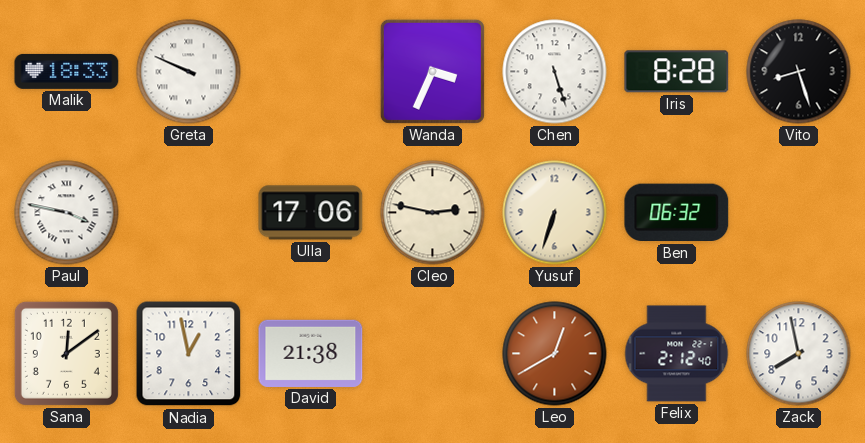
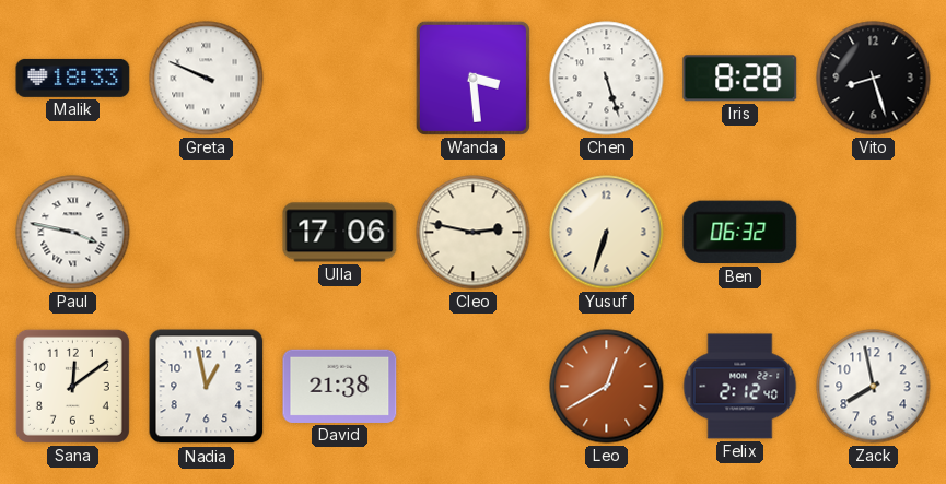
Wanda: 3:34 -> 3:29
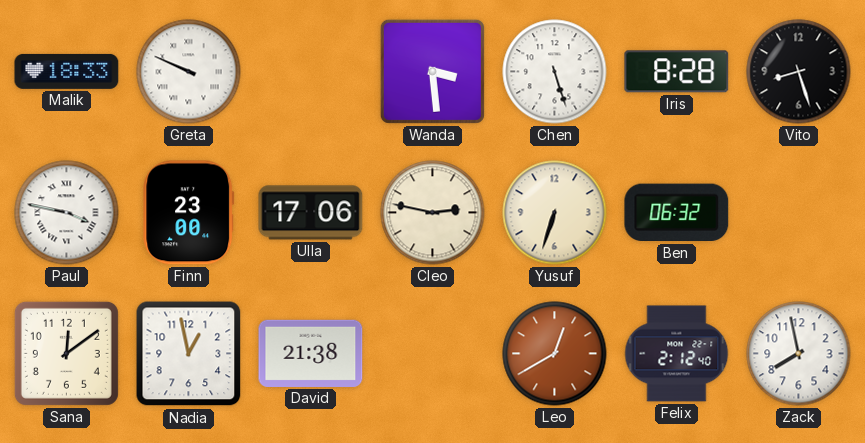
Finn: none -> 23:00
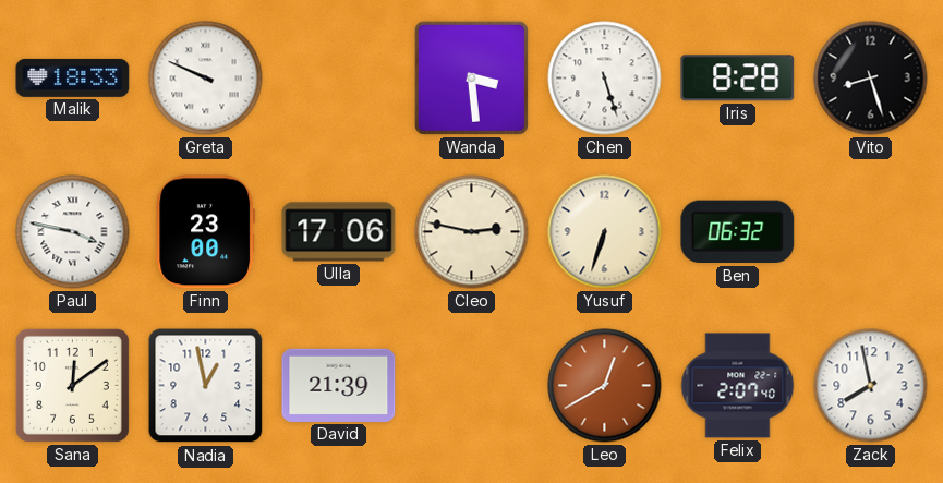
David: 21:38 -> 21:39
Felix: 2:12 -> 2:07
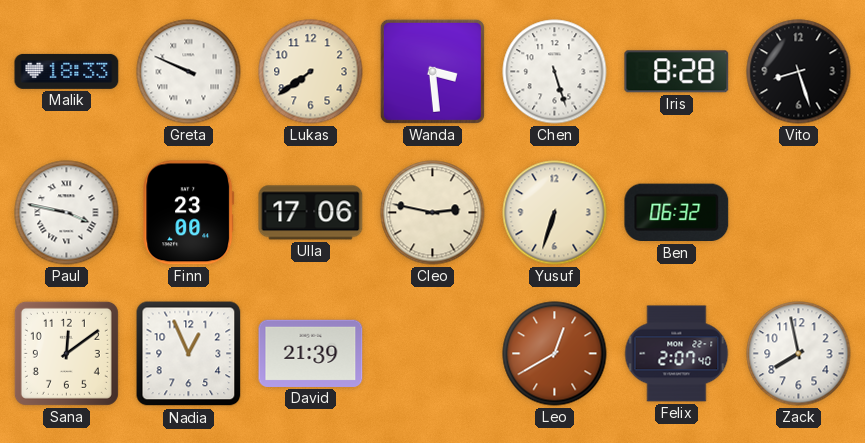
Lukas: none -> 7:39
Nadia: 12:58 -> 12:56
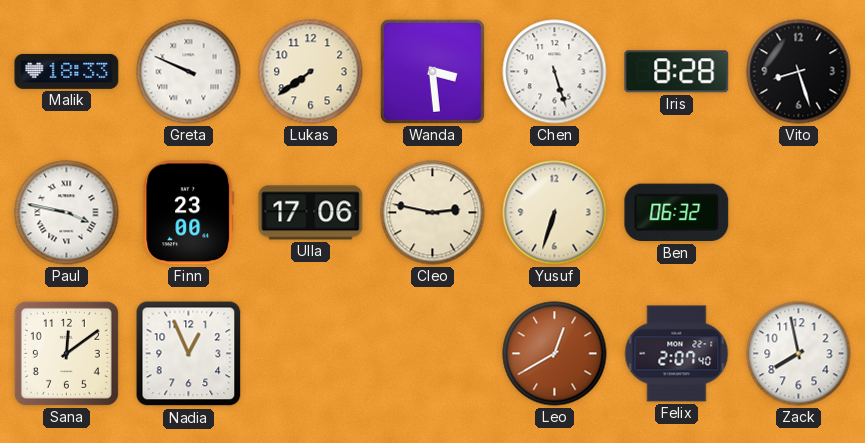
David: 21:39 -> none
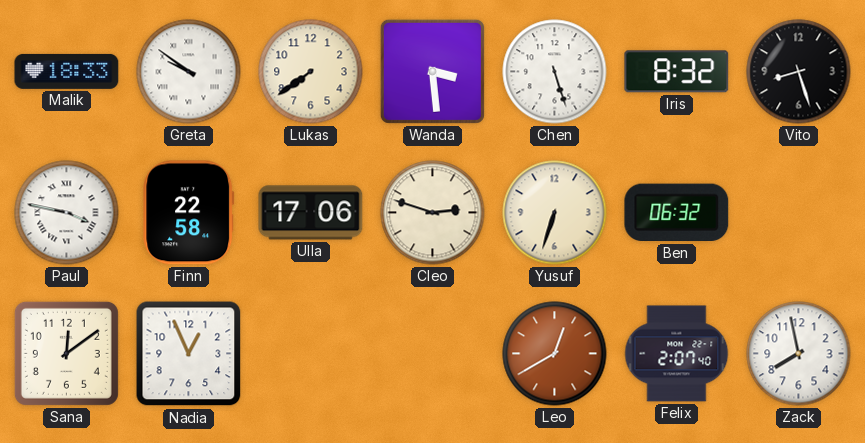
Greta: 9:49 -> 9:51
Iris: 8:28 -> 8:32
Finn: 23:00 -> 22:58
Cleo: 2:47 -> 2:48
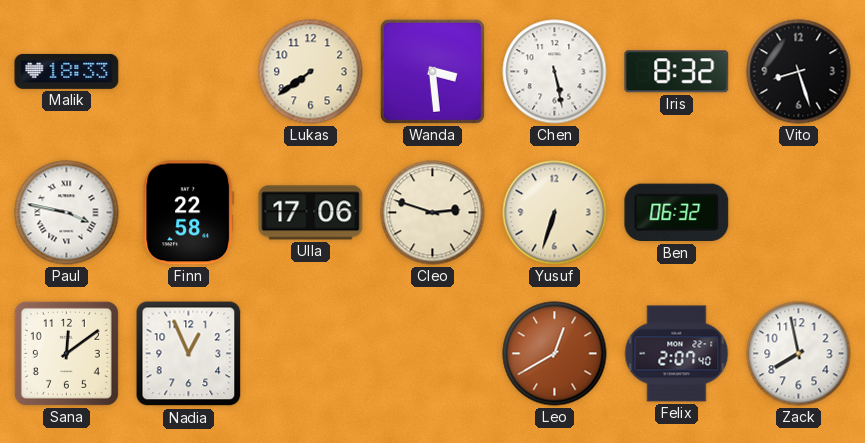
Greta: 9:51 -> none
Chen: 5:27 -> 5:28
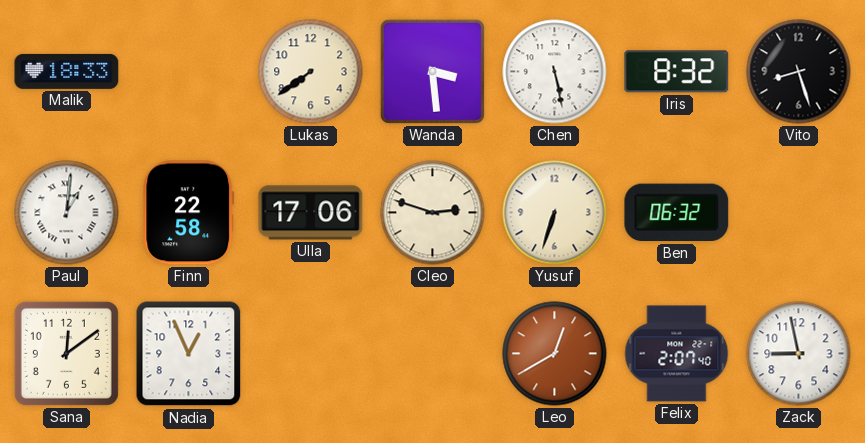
Paul: 3:47 -> 1:01
Zack: 7:58 -> 8:58
